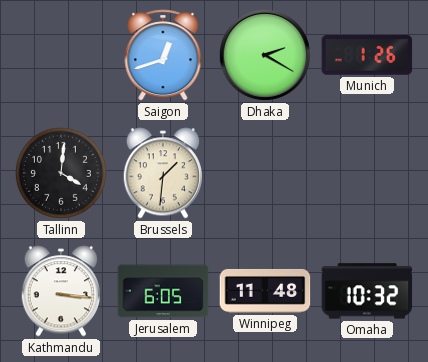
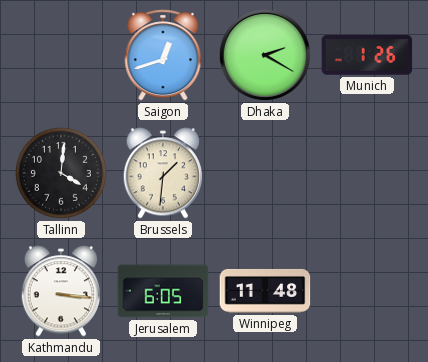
Omaha: 10:32 -> none
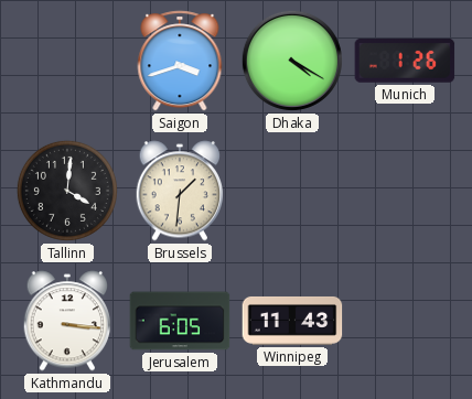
Saigon: 12:42 -> 3:42
Dhaka: 2:20 -> 4:20
Winnipeg: 11:48 -> 11:43
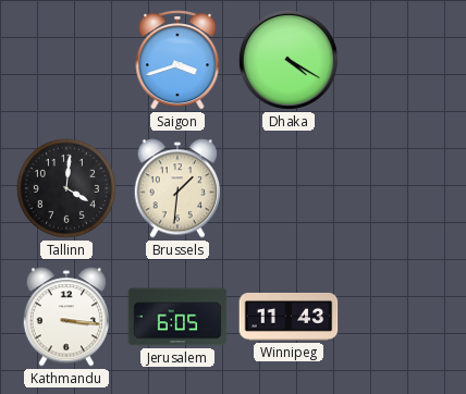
Munich: 1:26 -> none
